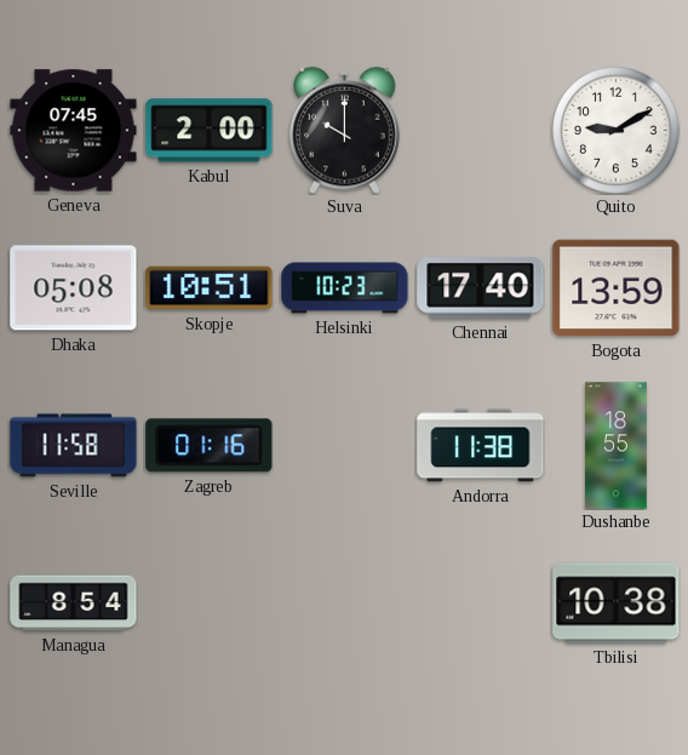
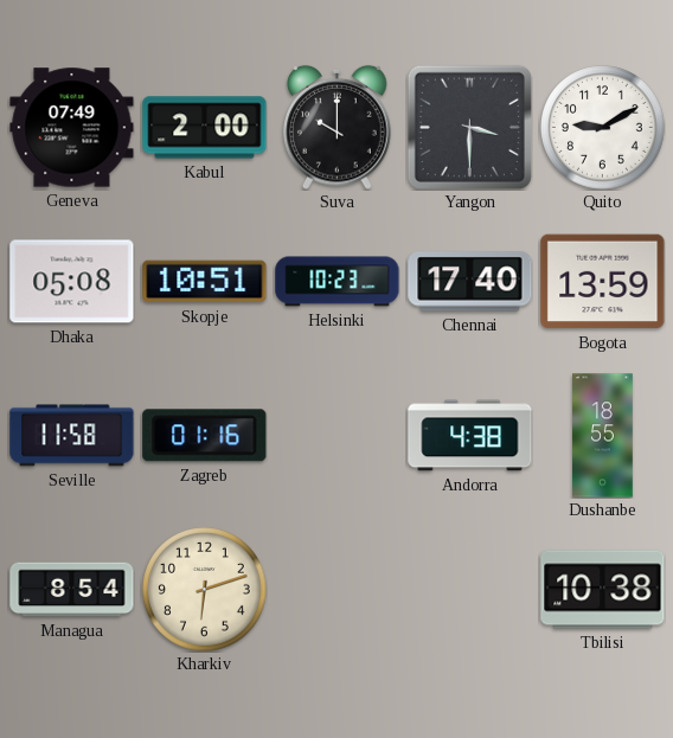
Geneva: 07:45 -> 07:49
Yangon: none -> 3:30
Andorra: 11:38 -> 4:38
Kharkiv: none -> 6:12
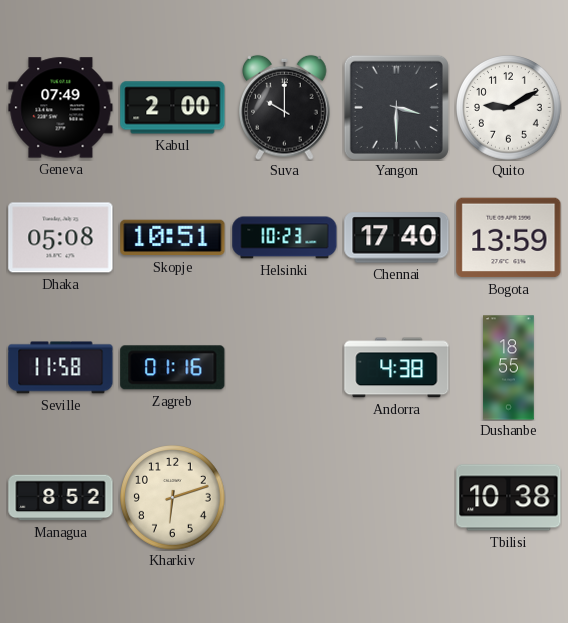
Managua: 8:54 -> 8:52
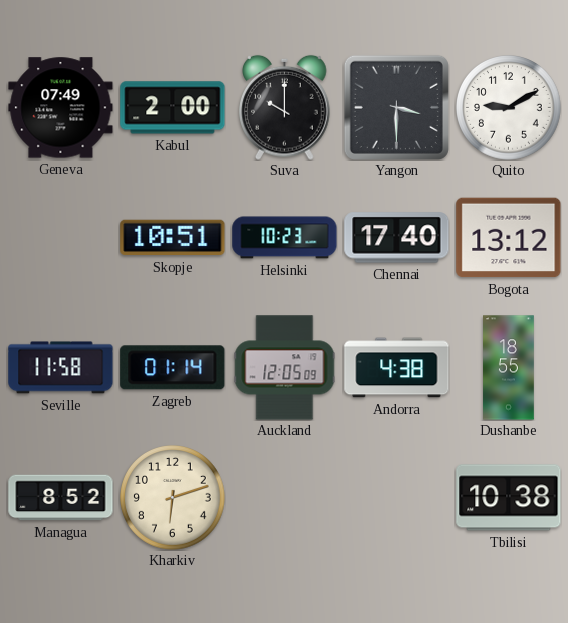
Dhaka: 05:08 -> none
Bogota: 13:59 -> 13:12
Zagreb: 01:16 -> 01:14
Auckland: none -> 12:05
